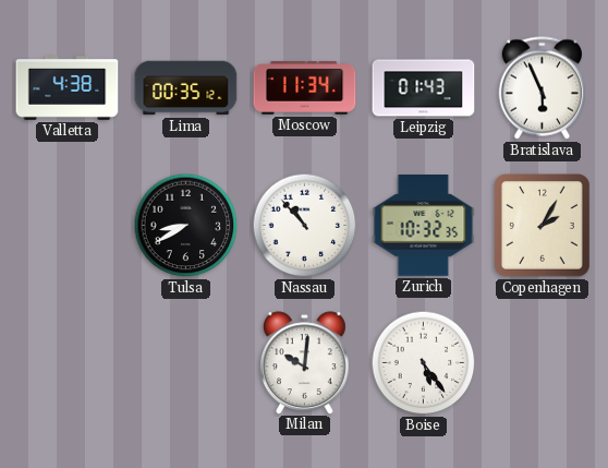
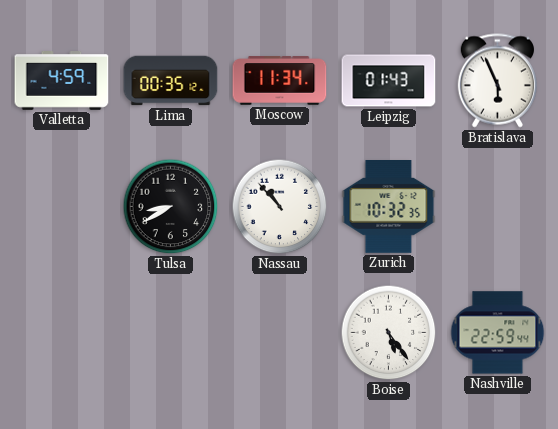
Valletta: 4:38 -> 4:59
Copenhagen: 2:05 -> none
Milan: 10:01 -> none
Nashville: none -> 22:59
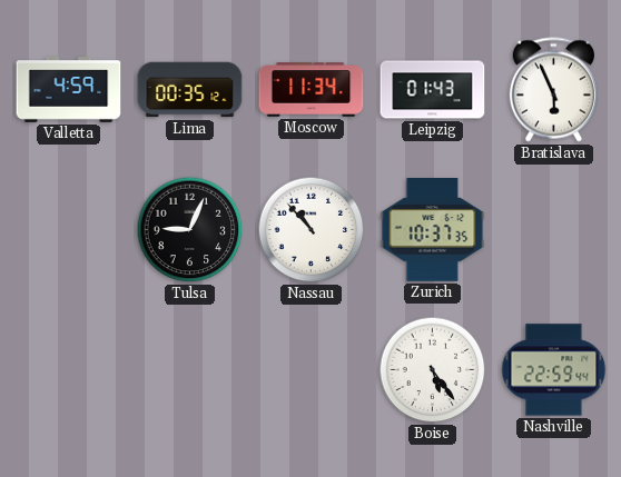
Tulsa: 8:40 -> 9:04
Zurich: 10:32 -> 10:37
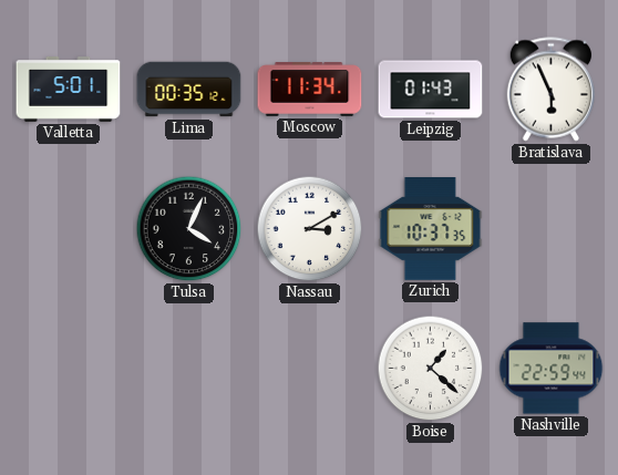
Valletta: 4:59 -> 5:01
Tulsa: 9:04 -> 4:04
Nassau: 10:53 -> 3:10
Boise: 5:24 -> 1:22
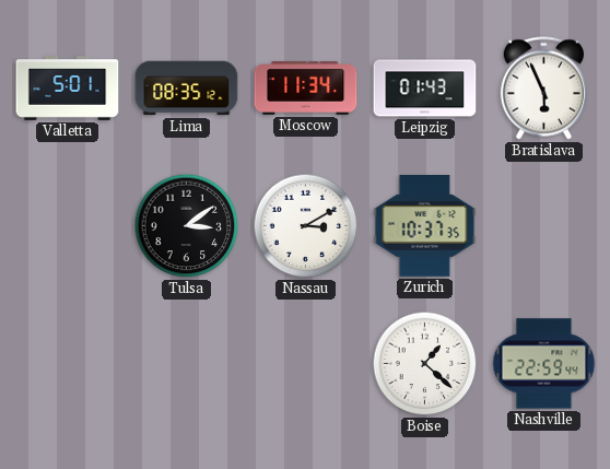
Lima: 00:35 -> 08:35
Tulsa: 4:04 -> 3:09
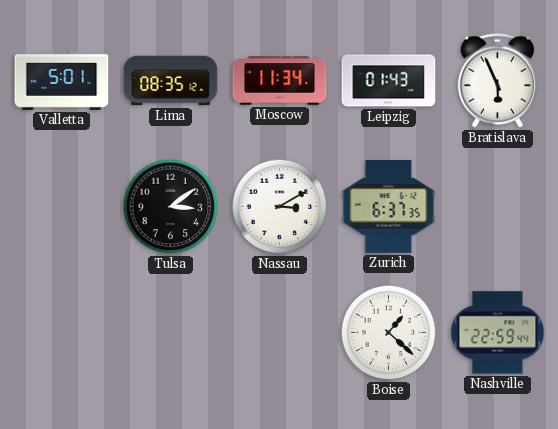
Zurich: 10:37 -> 6:37
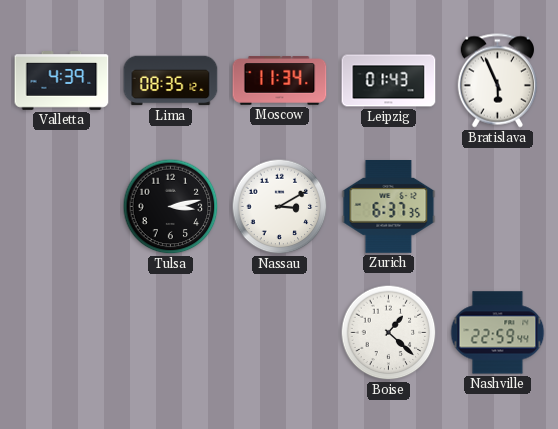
Valletta: 5:01 -> 4:39
Tulsa: 3:09 -> 3:13
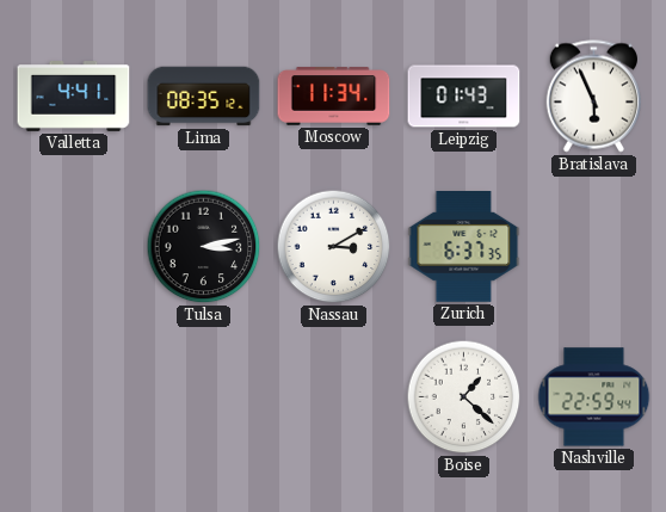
Valletta: 4:39 -> 4:41
